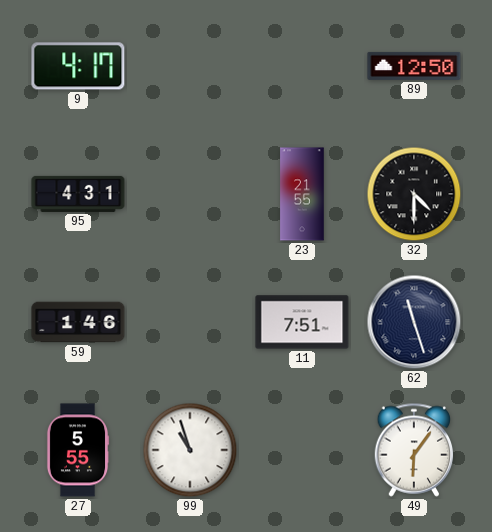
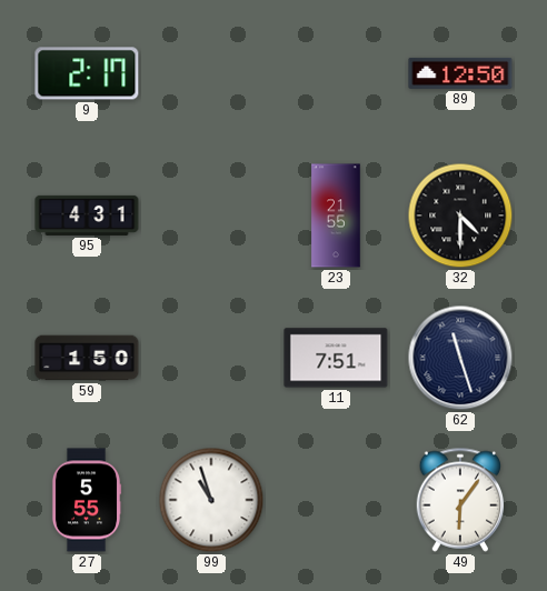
9: 4:17 -> 2:17
59: 1:46 -> 1:50
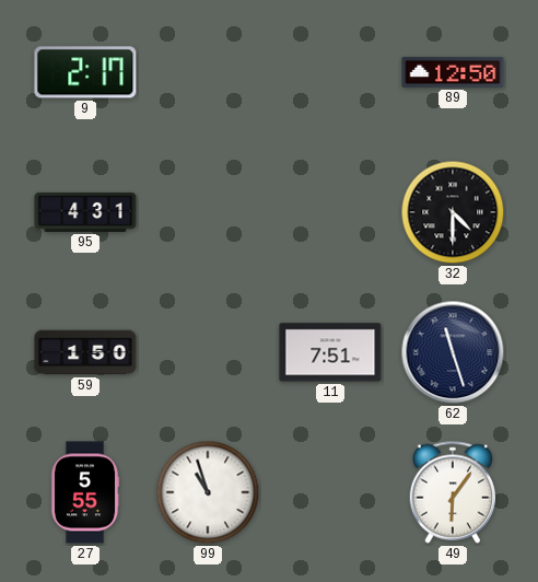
23: 21:55 -> none
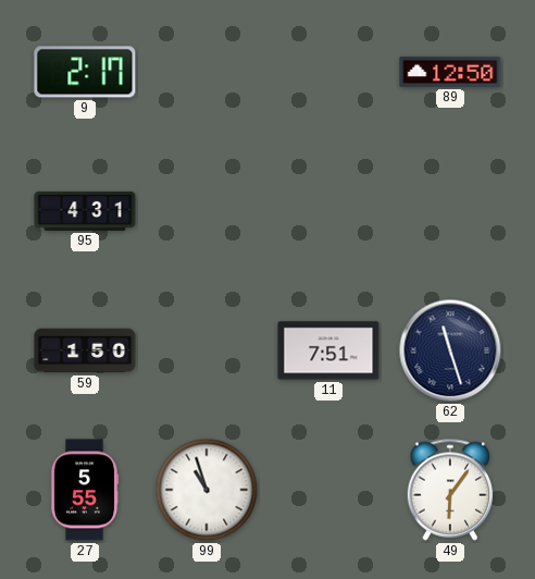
32: 4:30 -> none
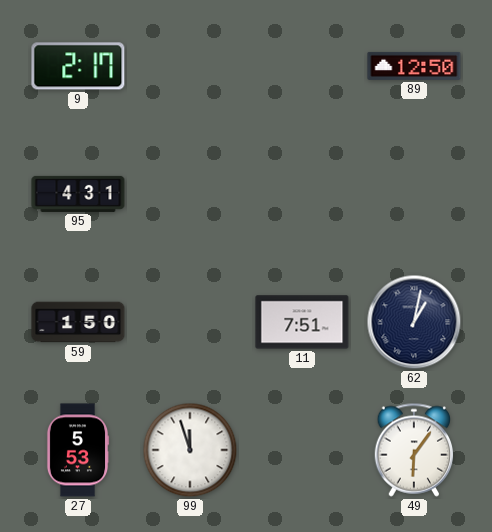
62: 11:27 -> 1:02
27: 5:55 -> 5:53
99: 10:57 -> 11:57
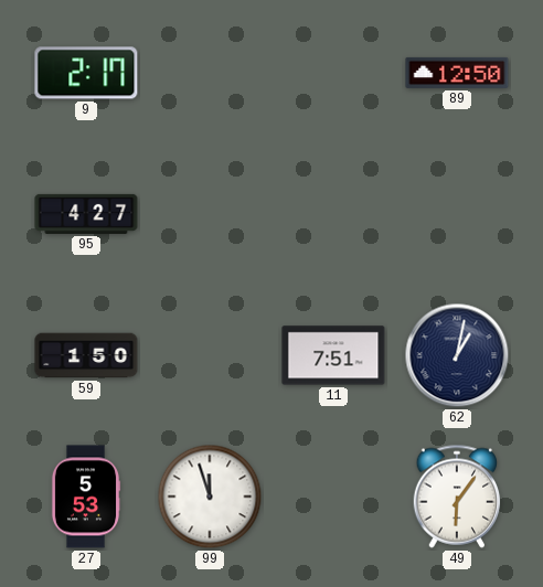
95: 4:31 -> 4:27
